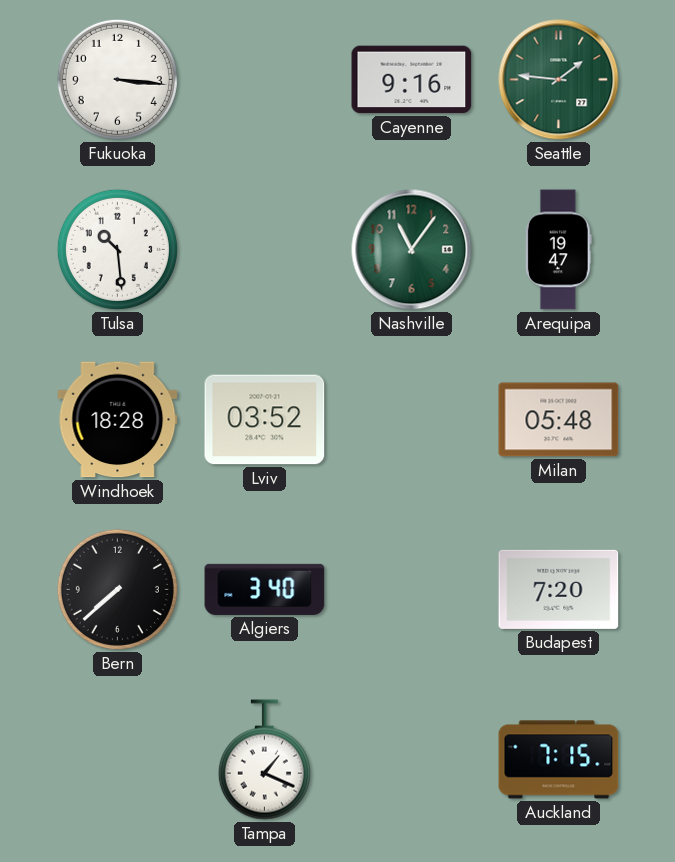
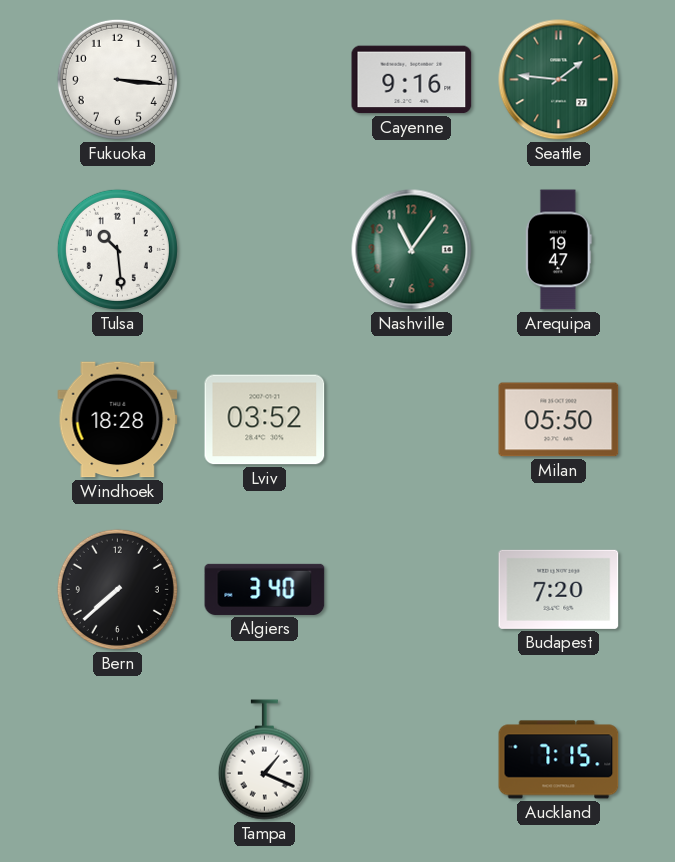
Milan: 05:48 -> 05:50
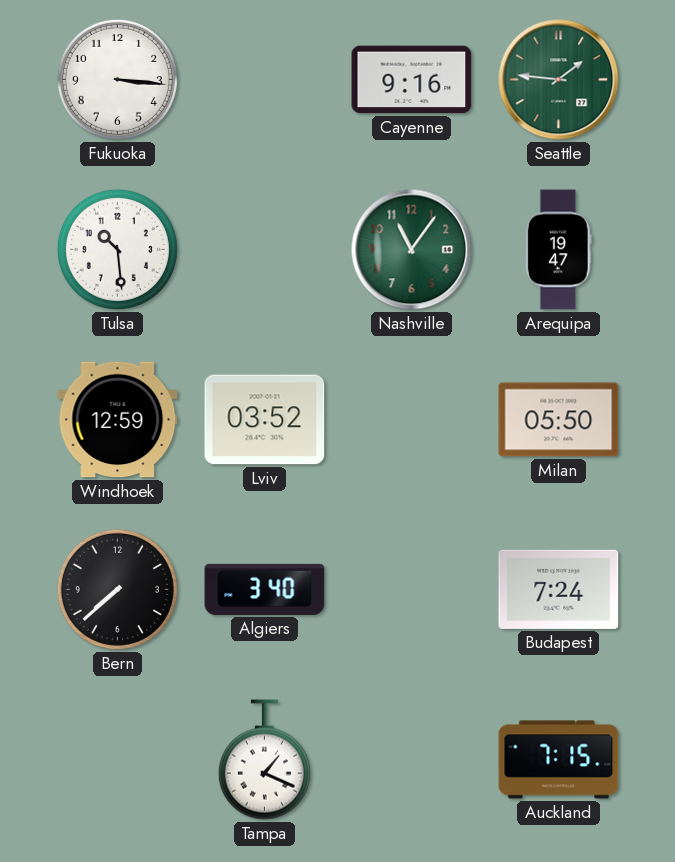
Windhoek: 18:28 -> 12:59
Budapest: 7:20 -> 7:24
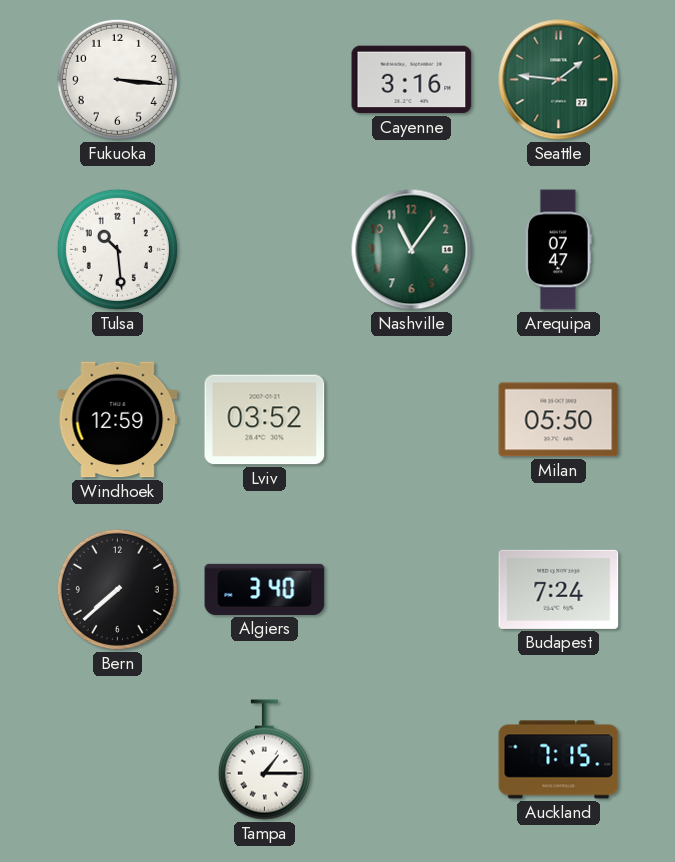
Cayenne: 9:16 -> 3:16
Arequipa: 19:47 -> 07:47
Tampa: 1:19 -> 1:15
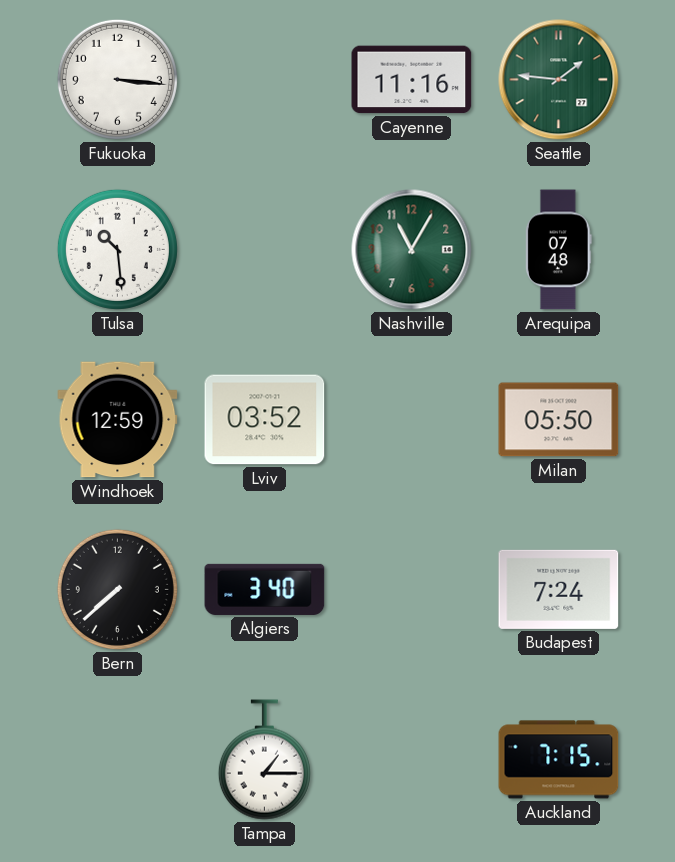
Cayenne: 3:16 -> 11:16
Nashville: 11:06 -> 11:05
Arequipa: 07:47 -> 07:48
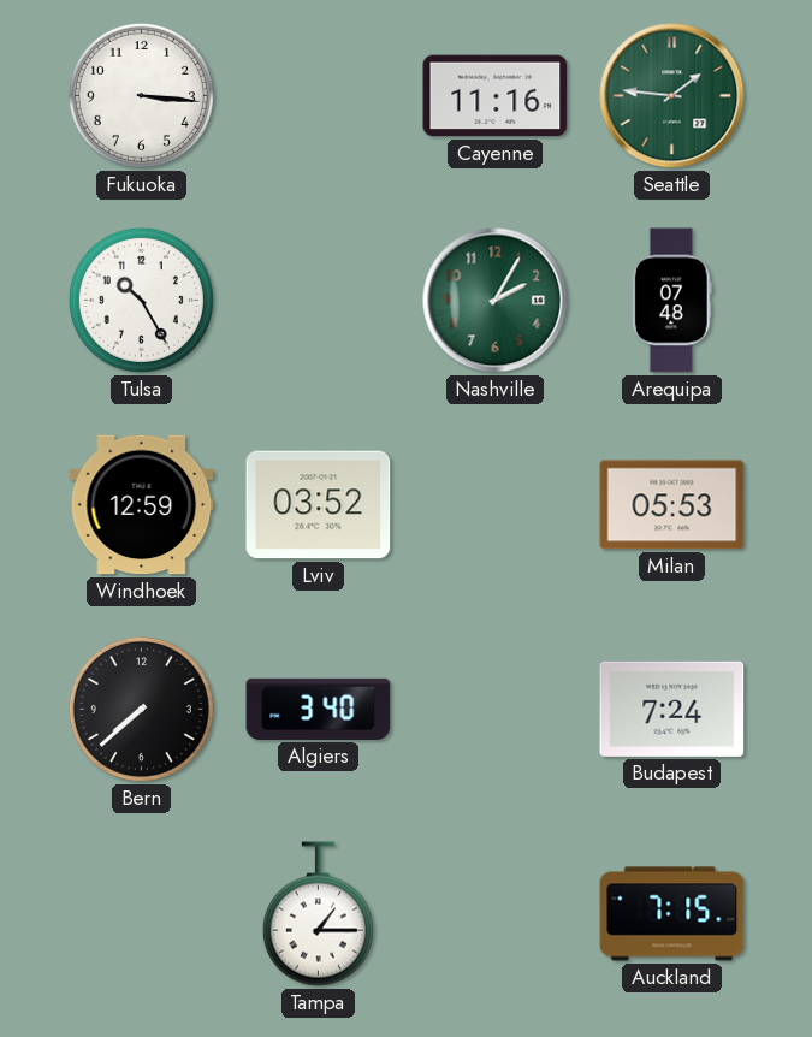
Tulsa: 10:29 -> 10:25
Nashville: 11:05 -> 2:05
Milan: 05:50 -> 05:53
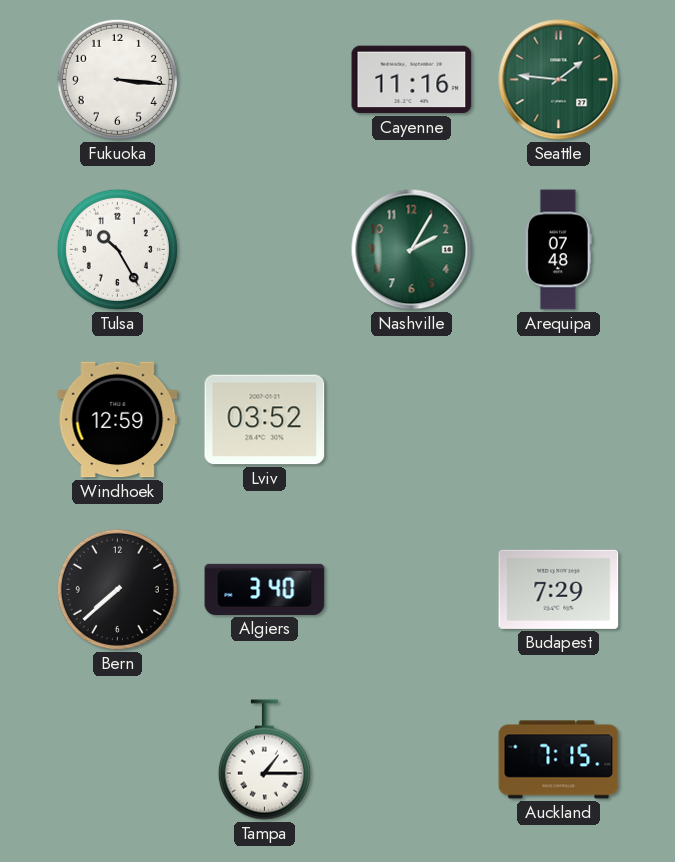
Milan: 05:53 -> none
Budapest: 7:24 -> 7:29
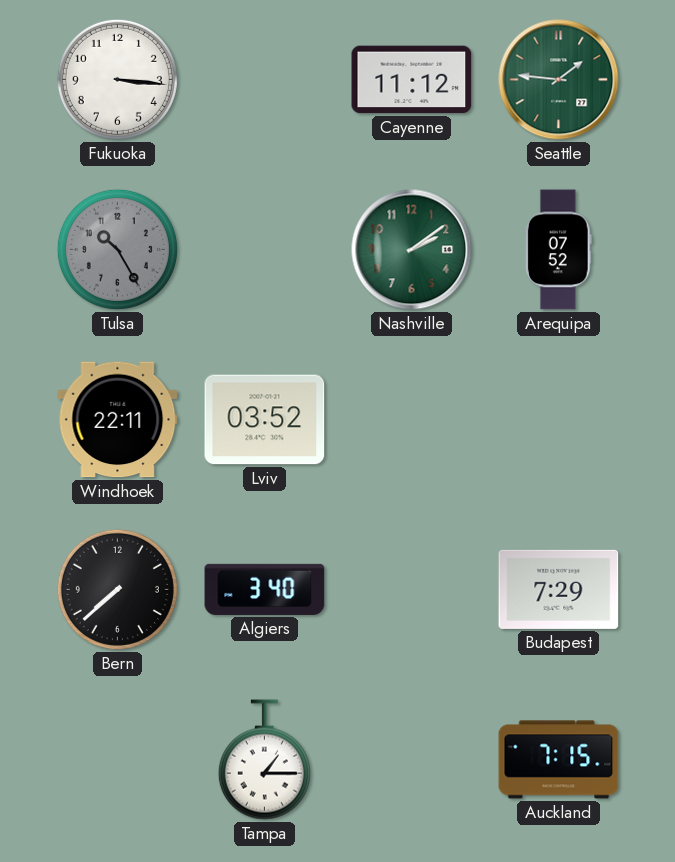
Cayenne: 11:16 -> 11:12
Tulsa dial: white -> grey
Nashville: 2:05 -> 2:09
Arequipa: 07:48 -> 07:52
Windhoek: 12:59 -> 22:11
